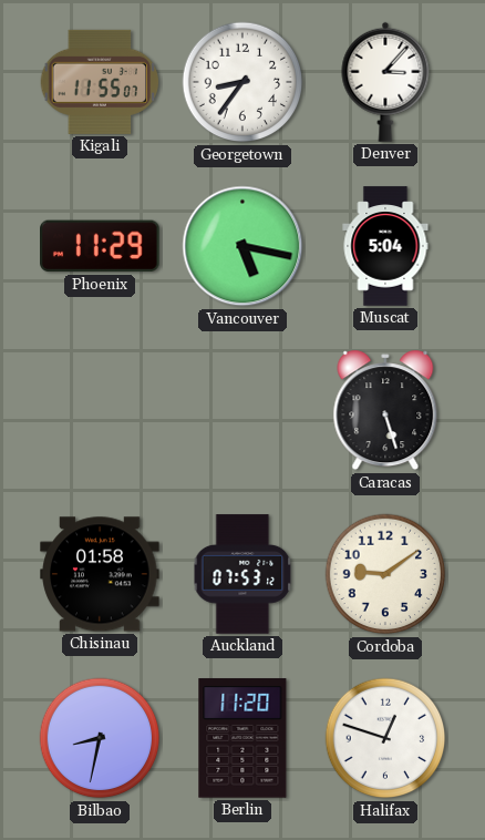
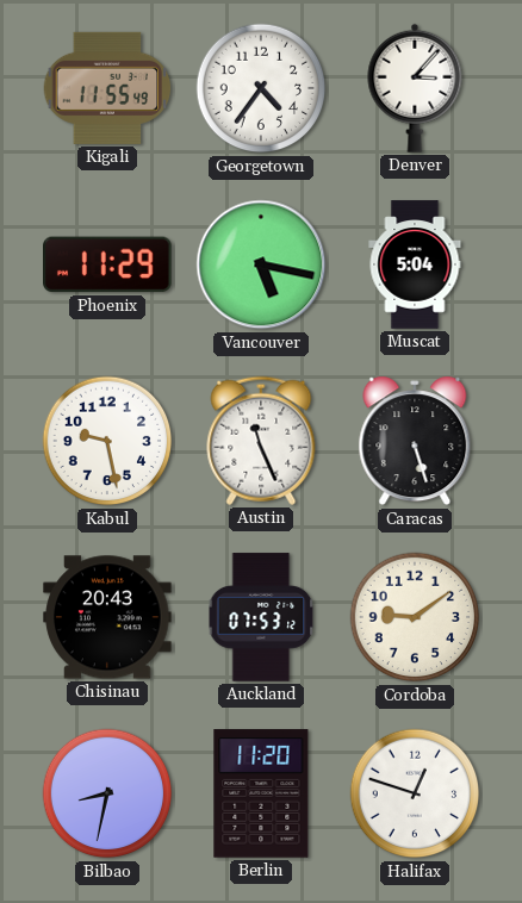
Kigali: 11:55:07 -> 11:55:49
Georgetown: 8:36 -> 4:36
Kabul: none -> 9:28
Austin: none -> 11:26
Chisinau: 01:58 -> 20:43
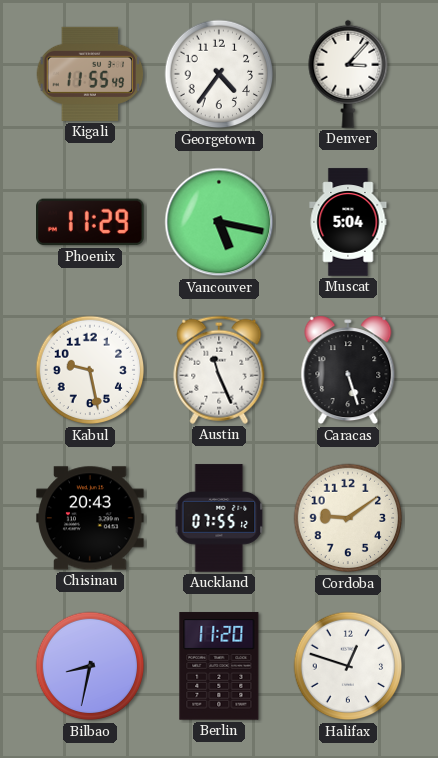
Auckland: 07:53 -> 07:55
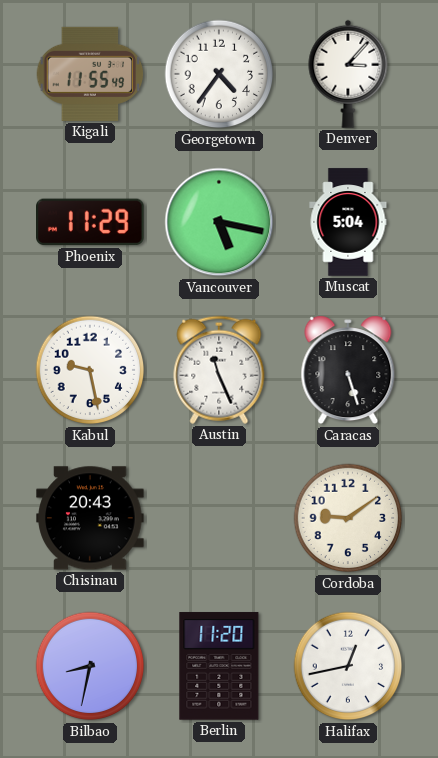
Auckland: 07:55 -> none
Halifax: 12:48 -> 12:43
